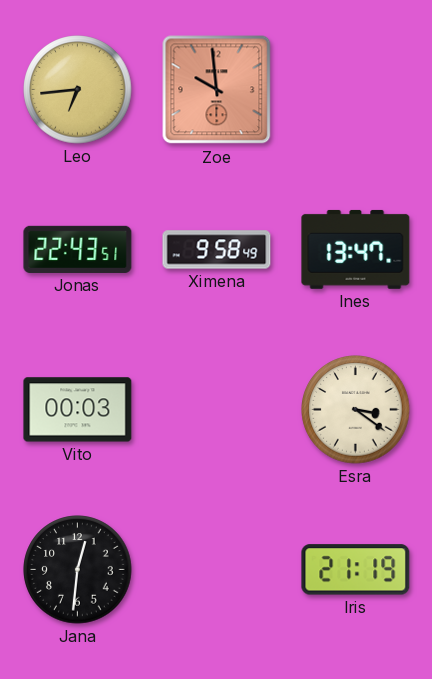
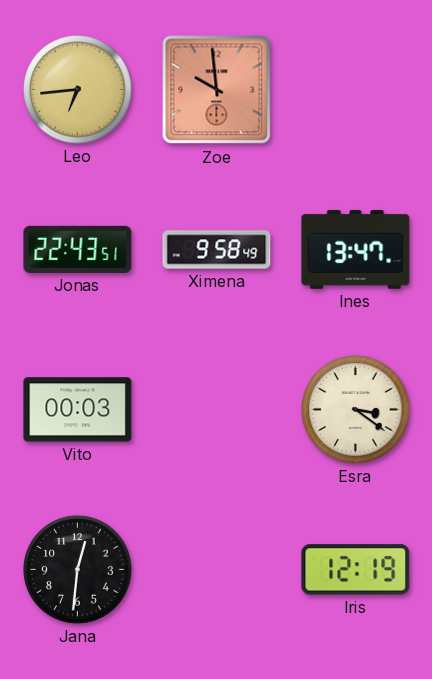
Iris: 21:19 -> 12:19
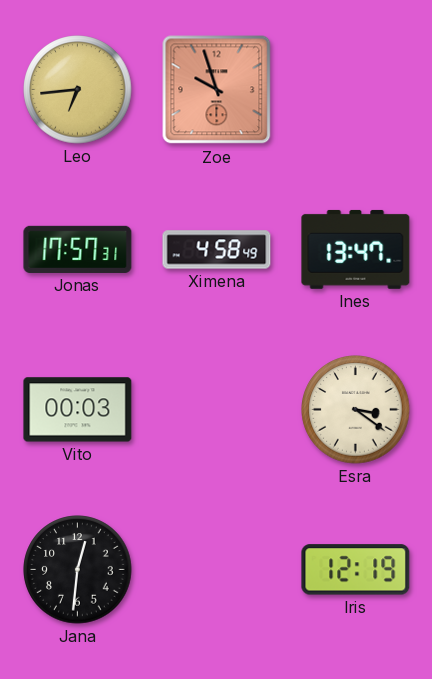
Zoe: 9:59 -> 9:57
Jonas: 22:43 -> 17:57
Ximena: 9:58 -> 4:58
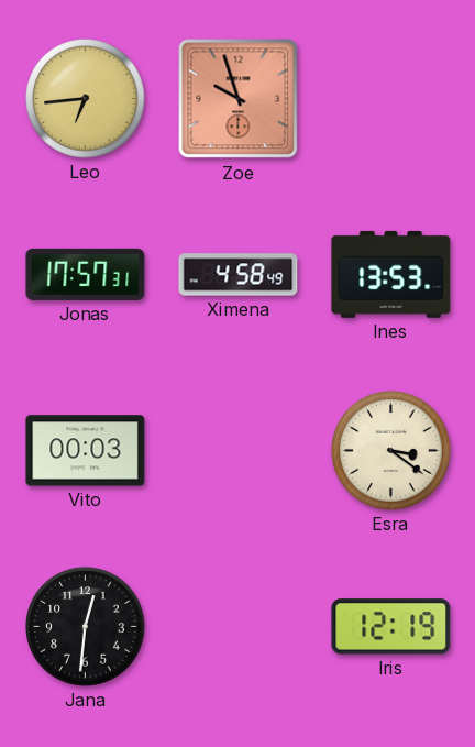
Ines: 13:47 -> 13:53
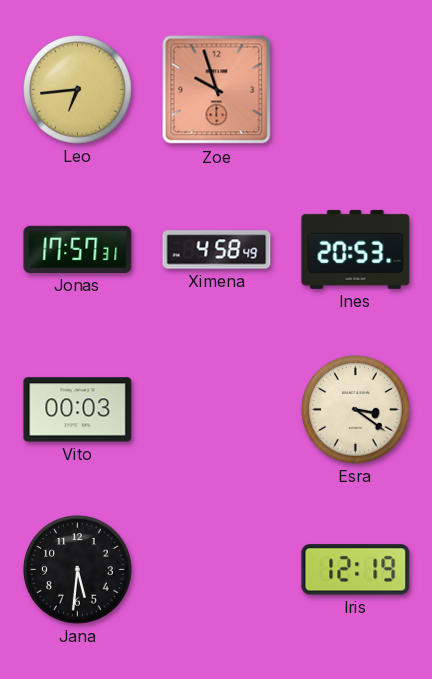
Ines: 13:53 -> 20:53
Jana: 12:31 -> 5:31
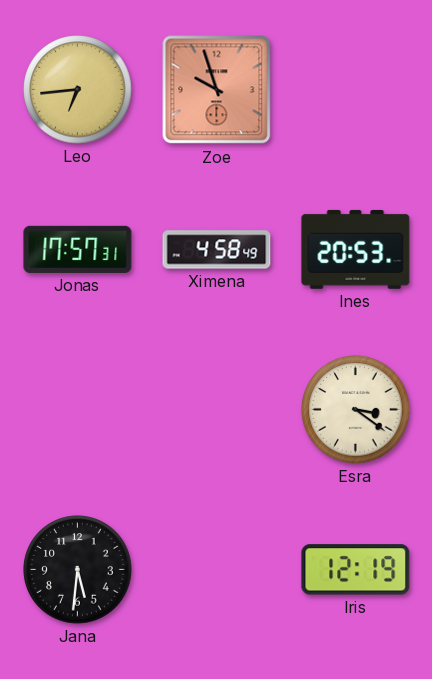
Vito: 00:03 -> none
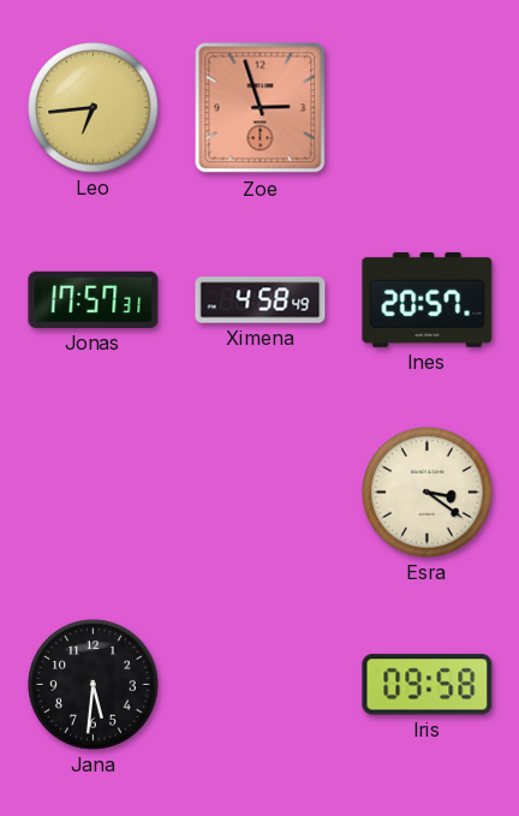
Zoe: 9:57 -> 2:57
Ines: 20:53 -> 20:57
Iris: 12:19 -> 09:58
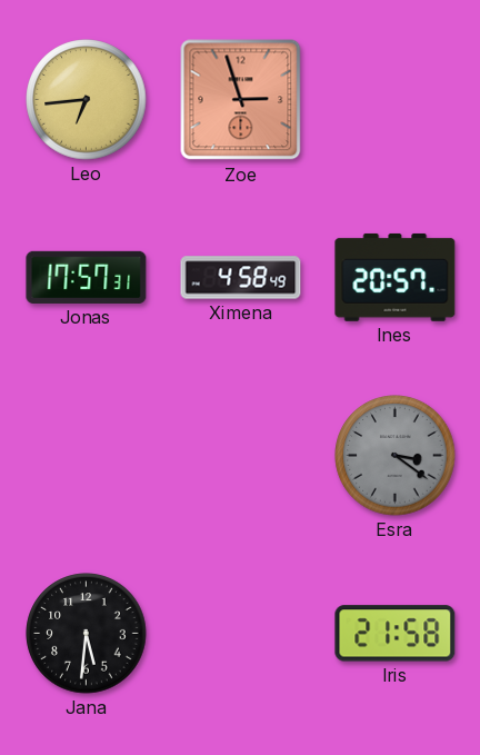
Esra dial: cream -> grey
Iris: 09:58 -> 21:58
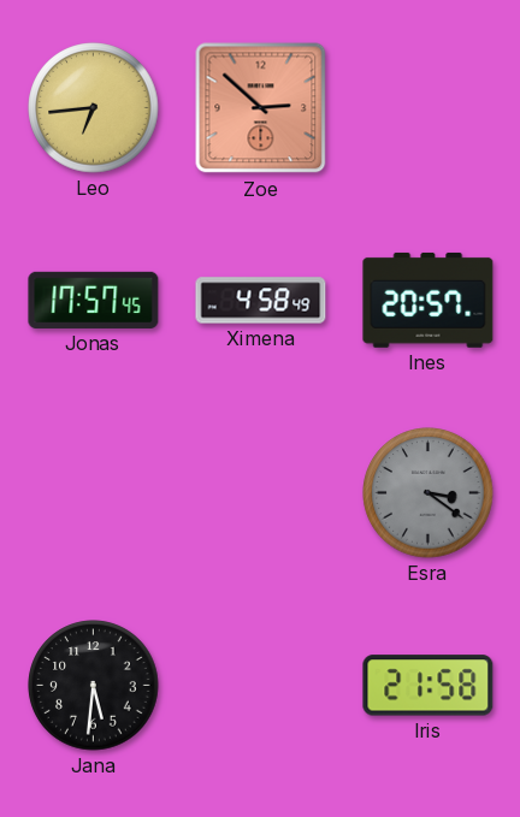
Zoe: 2:57 -> 2:52
Jonas: 17:57:31 -> 17:57:45
